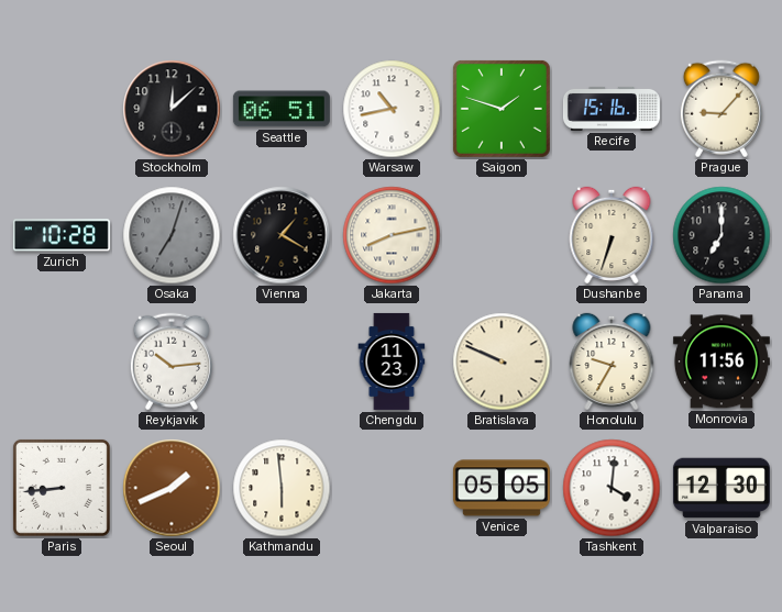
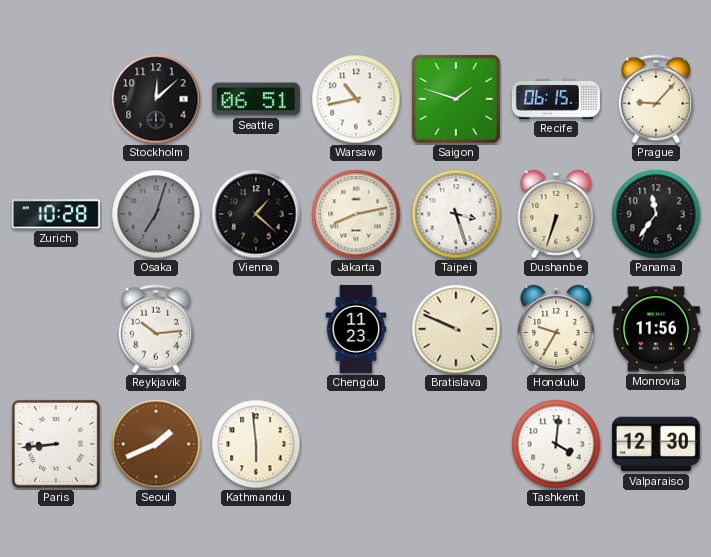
Recife: 15:16 -> 06:15
Vienna: 1:20 -> 1:22
Taipei: none -> 3:27
Panama: 7:00 -> 11:36
Venice: 05:05 -> none
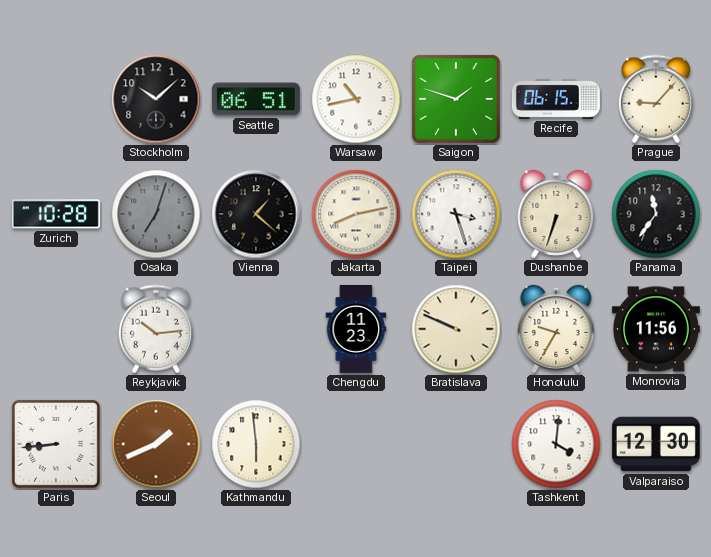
Stockholm: 12:08 -> 10:08
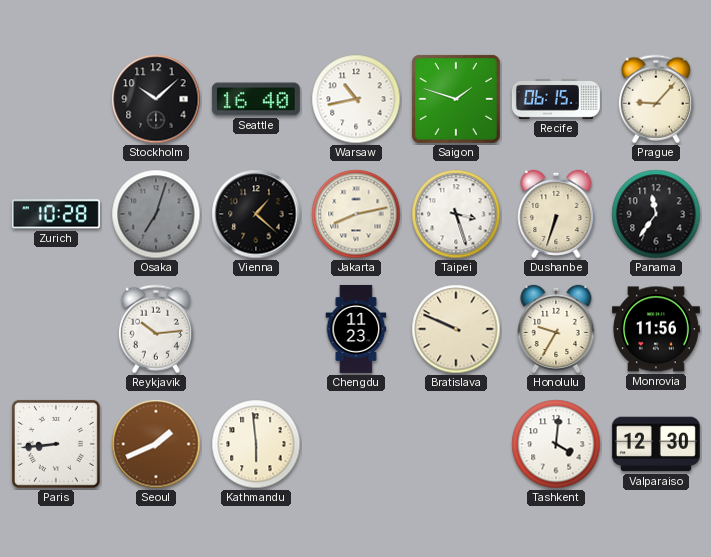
Seattle: 06:51 -> 16:40
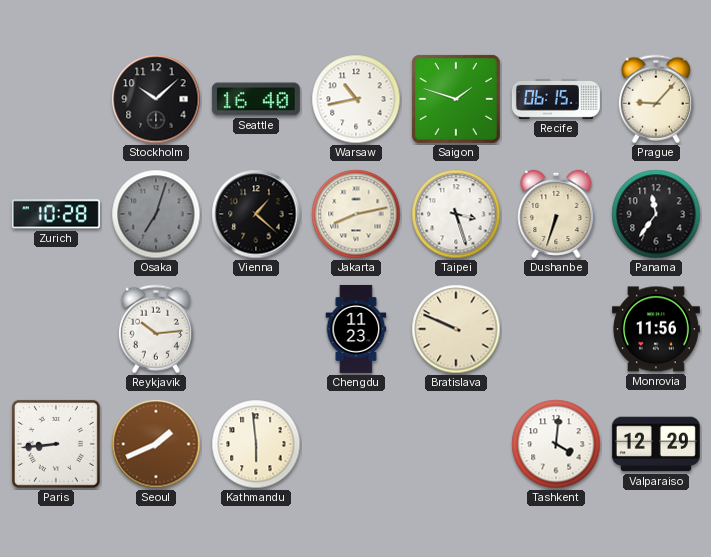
Honolulu: 9:35 -> none
Valparaiso: 12:30 -> 12:29
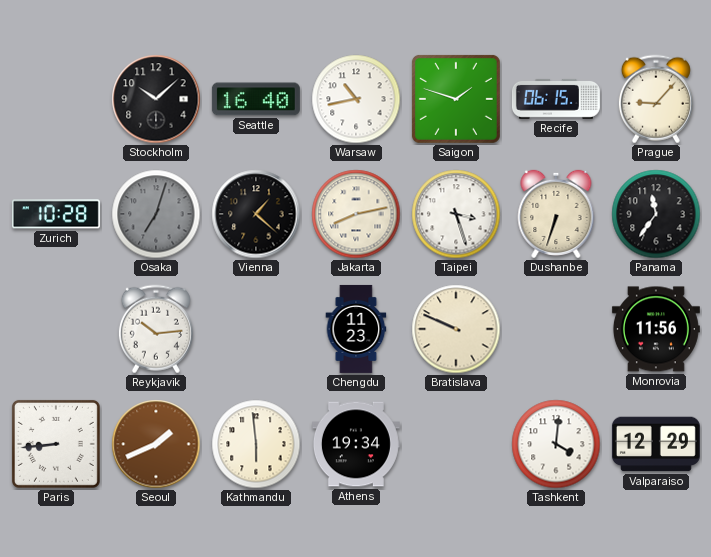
Athens: none -> 19:34
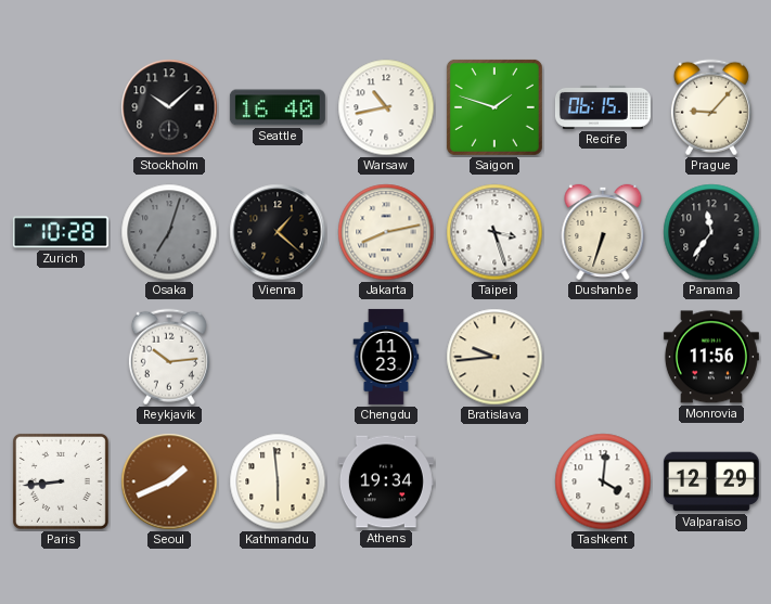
Bratislava: 9:49 -> 9:44
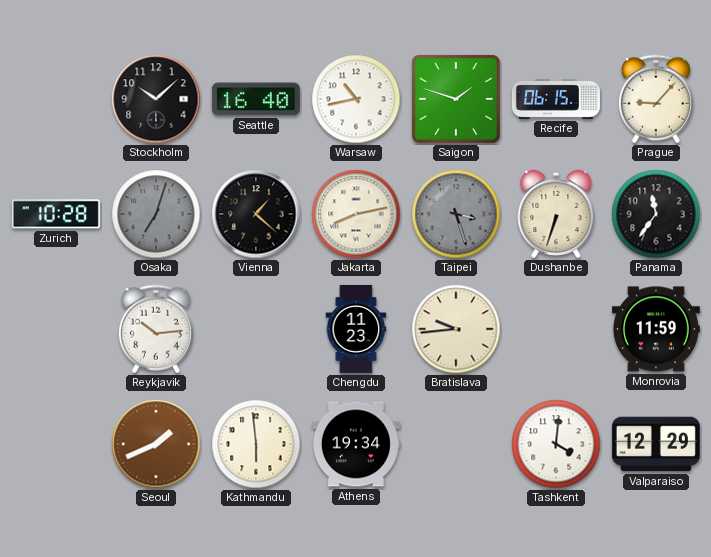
Taipei dial: white -> grey
Monrovia: 11:56 -> 11:59
Paris: 8:44 -> none
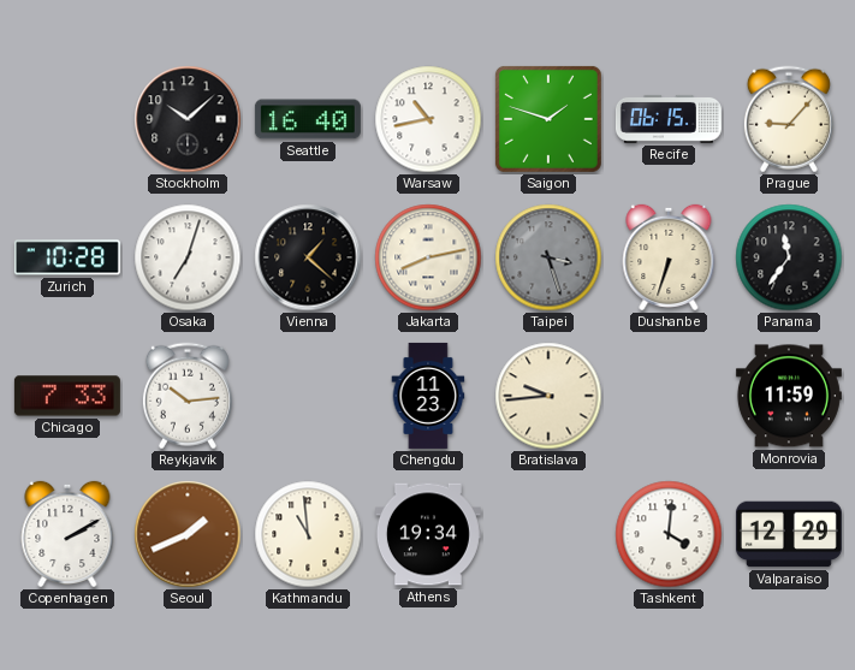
Osaka dial: grey -> white
Chicago: none -> 7:33
Copenhagen: none -> 2:10
Kathmandu: 5:59 -> 10:59
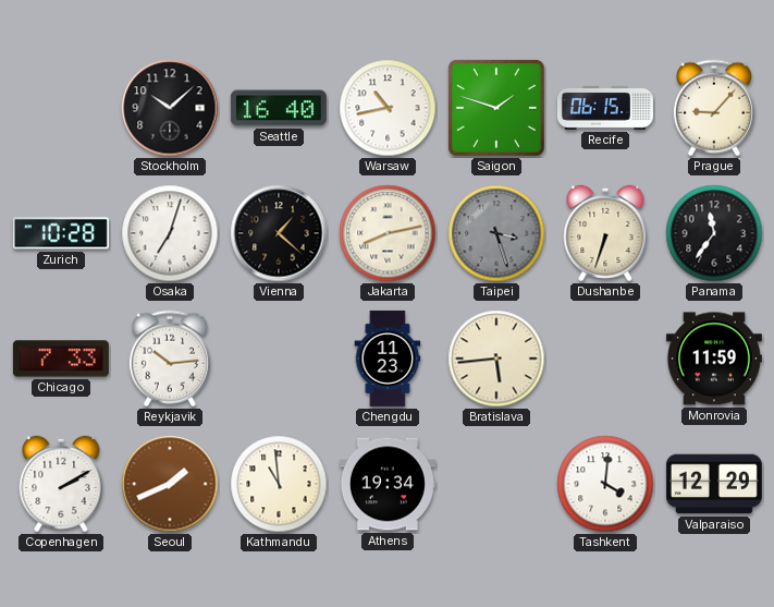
Bratislava: 9:44 -> 5:44
